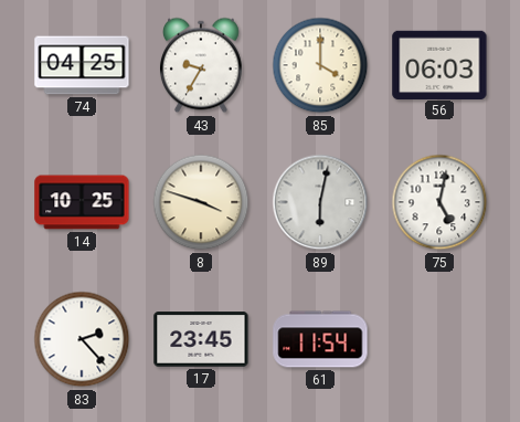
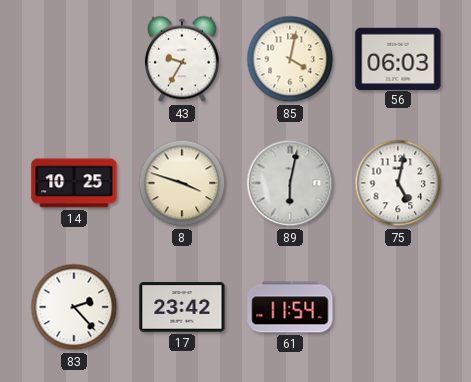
74: 04:25 -> none
85: 4:00 -> 4:02
17: 23:45 -> 23:42
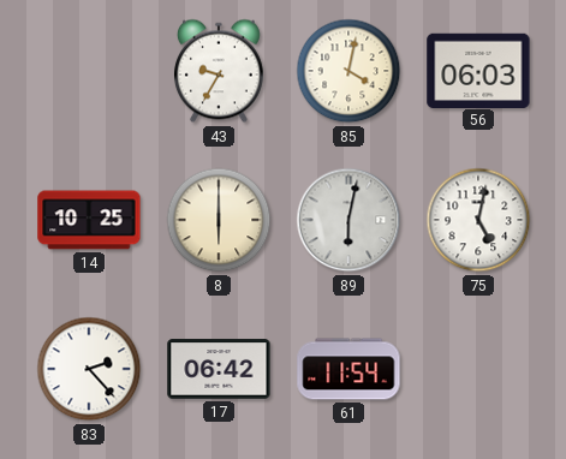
8: 3:48 -> 6:00
17: 23:42 -> 06:42
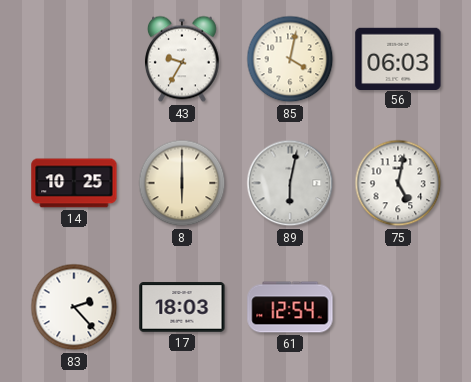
17: 06:42 -> 18:03
61: 11:54 -> 12:54
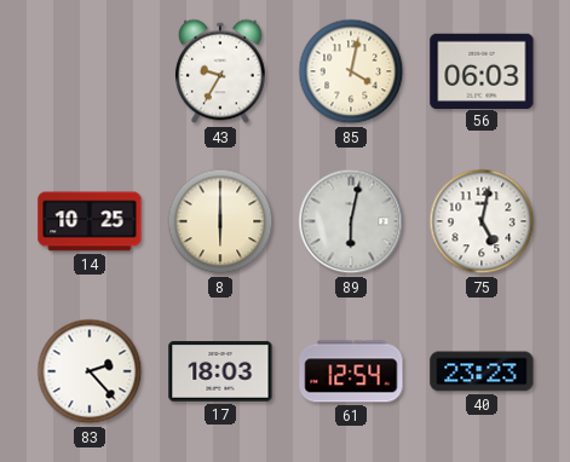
40: none -> 23:23
